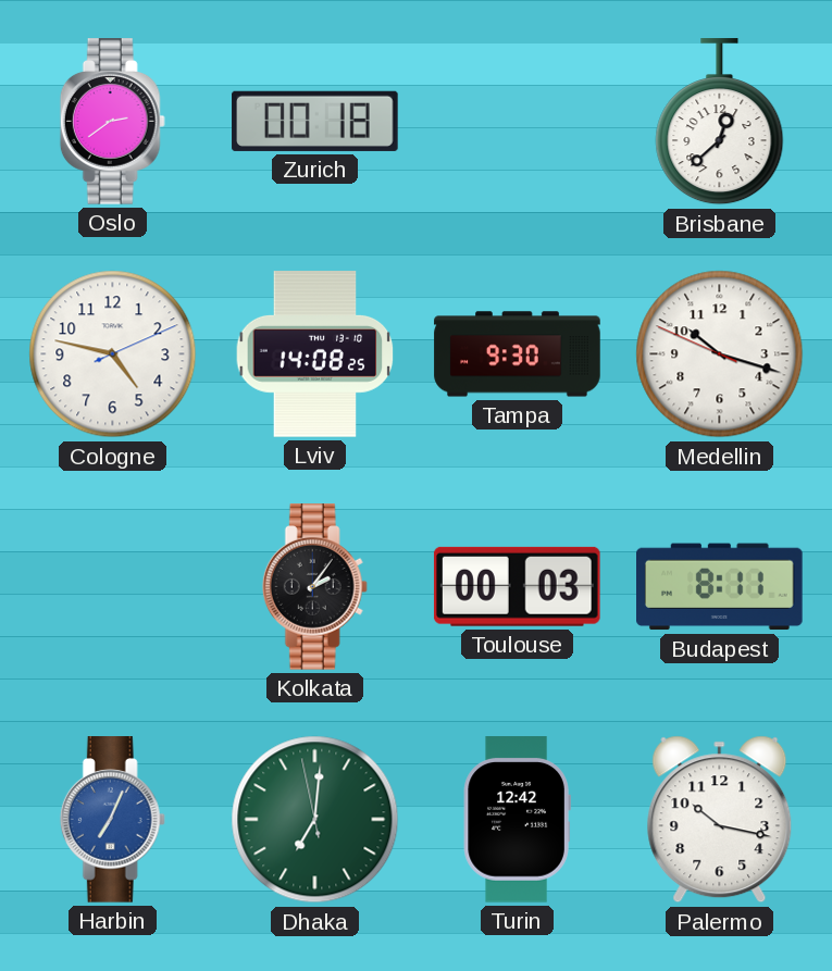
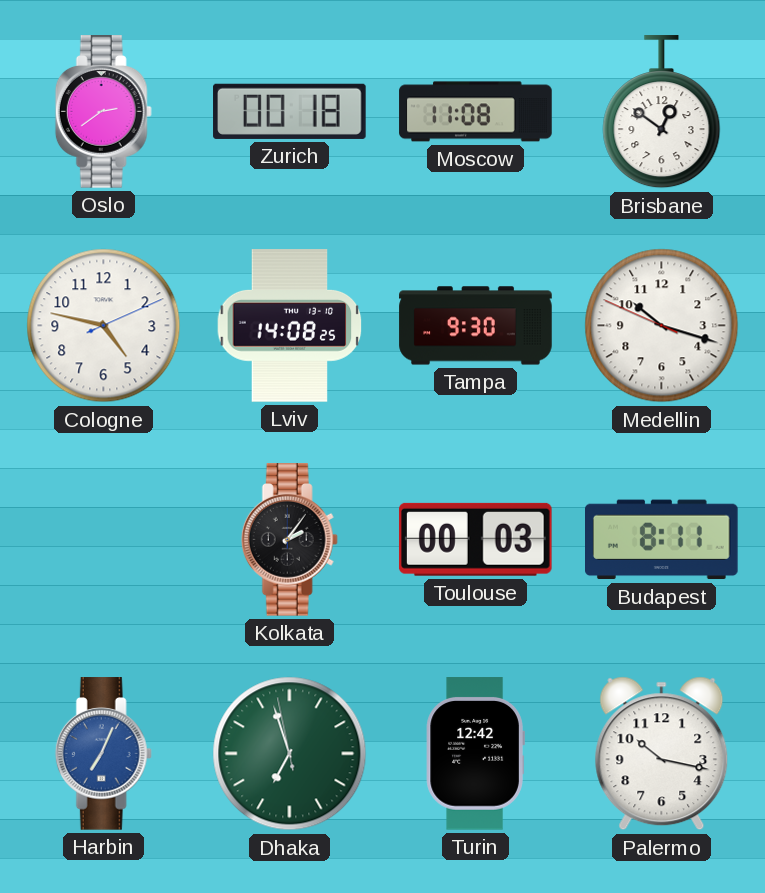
Moscow: none -> 11:08
Brisbane: 12:38 -> 12:51
Dhaka: 7:00 -> 6:56
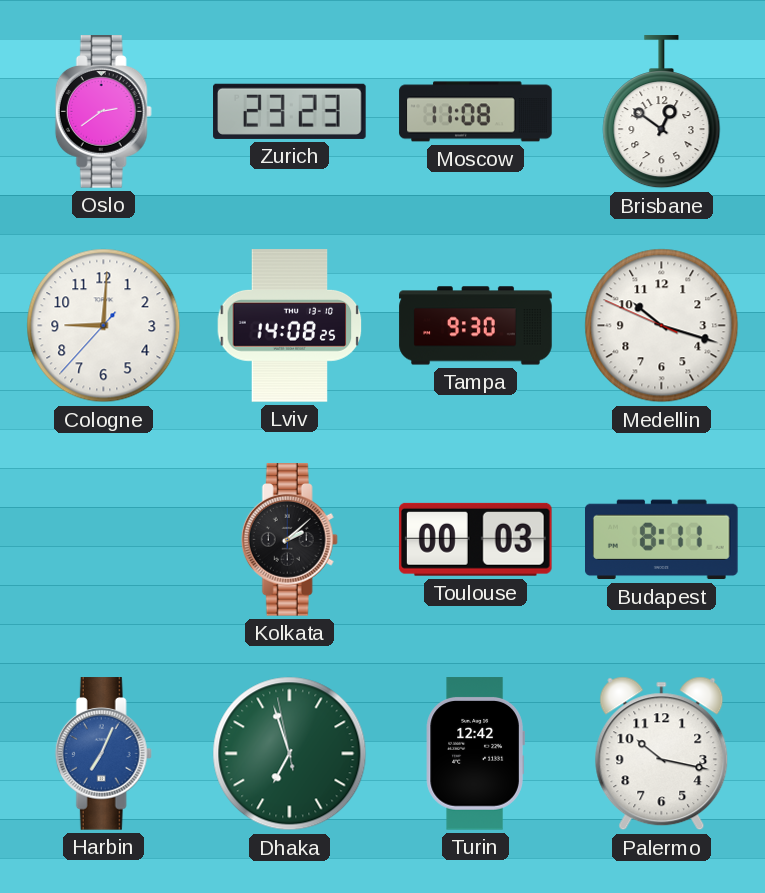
Zurich: 00:18 -> 23:23
Cologne: 4:47 -> 9:00
Kolkata: 2:06 -> 2:08
